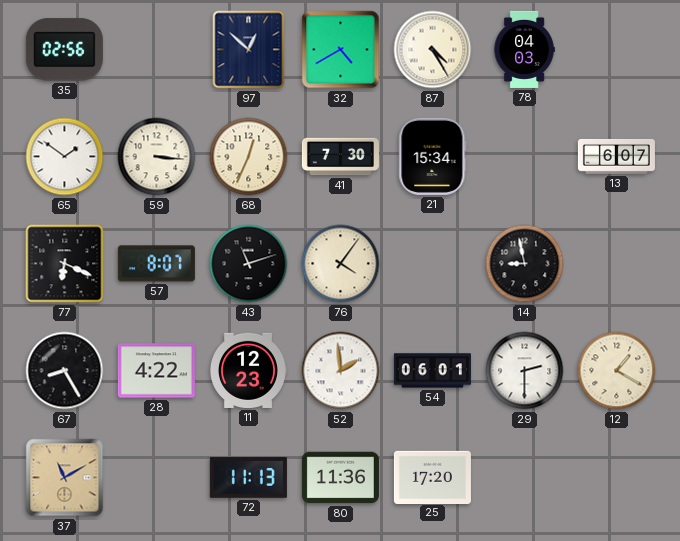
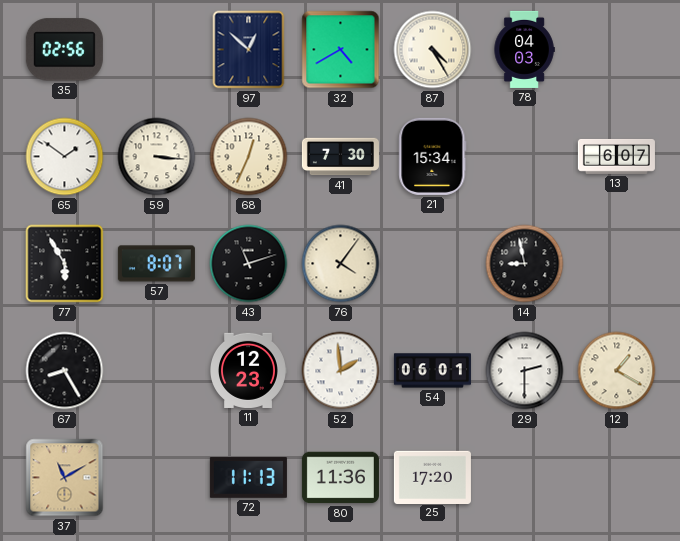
77: 6:19 -> 5:55
28: 4:22 -> none
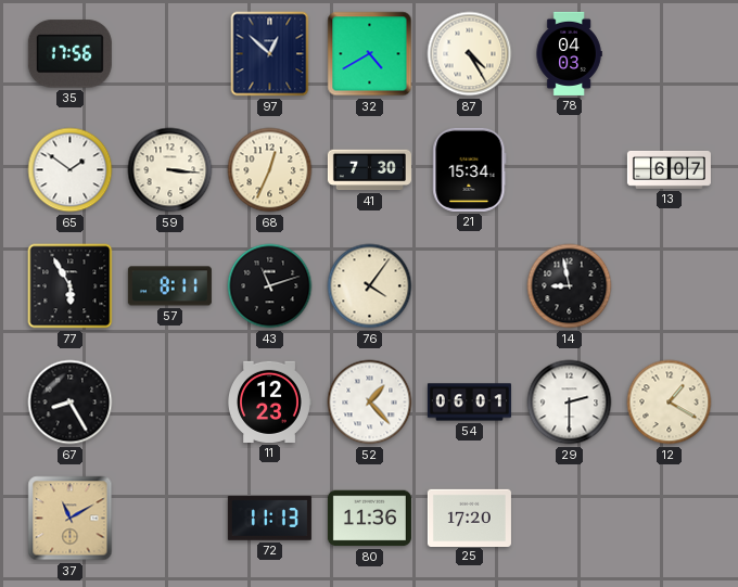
35: 02:56 -> 17:56
57: 8:07 -> 8:11
52: 1:59 -> 1:23
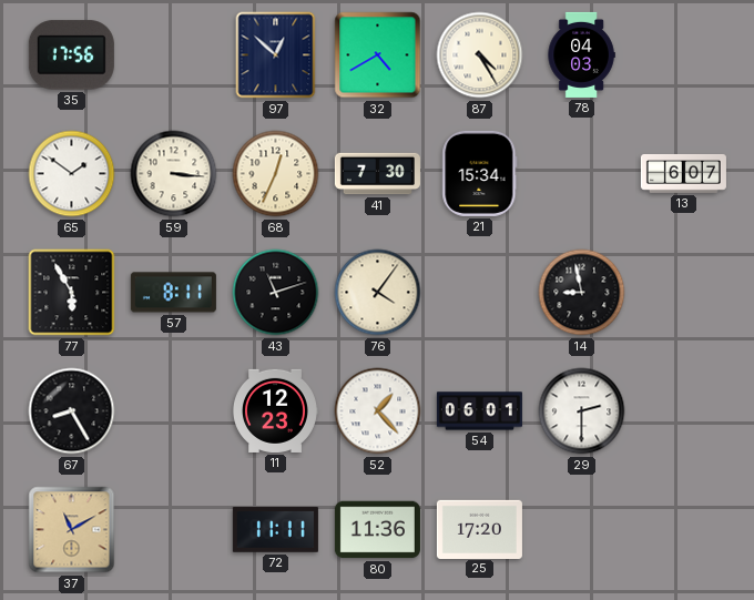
12: 1:20 -> none
72: 11:13 -> 11:11
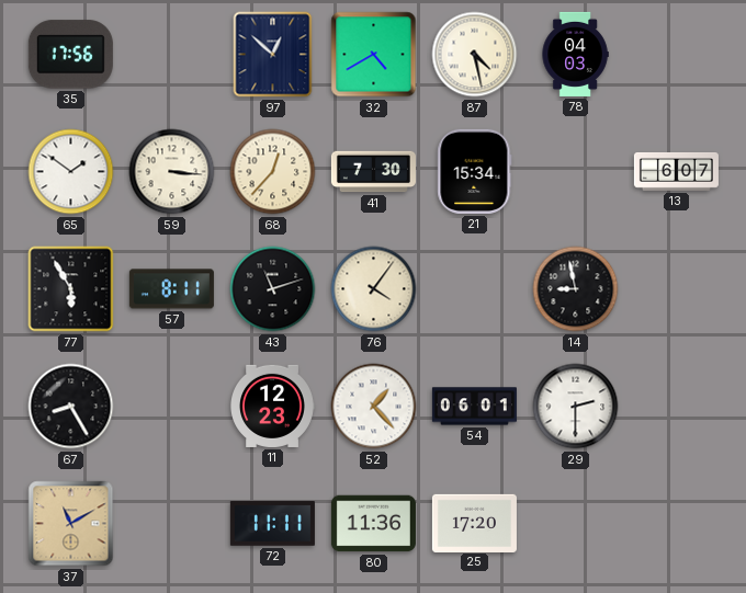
87: 4:25 -> 4:28
68: 12:34 -> 12:37
